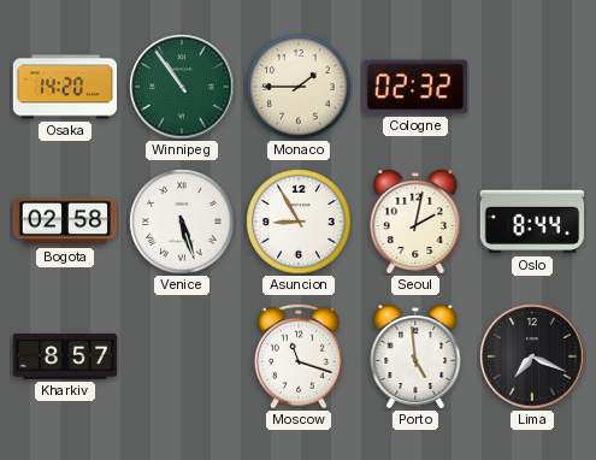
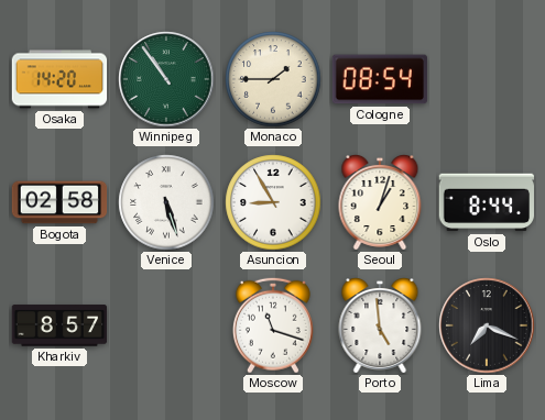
Cologne: 02:32 -> 08:54
Seoul: 2:02 -> 1:03
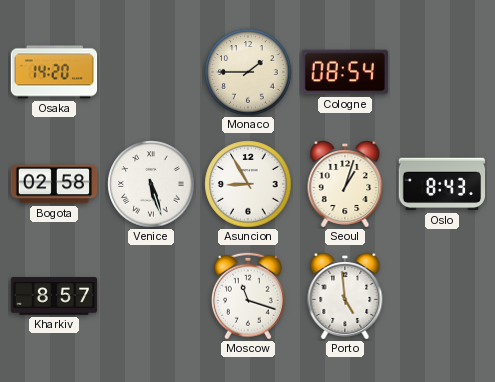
Winnipeg: 10:54 -> none
Oslo: 8:44 -> 8:43
Lima: 7:19 -> none
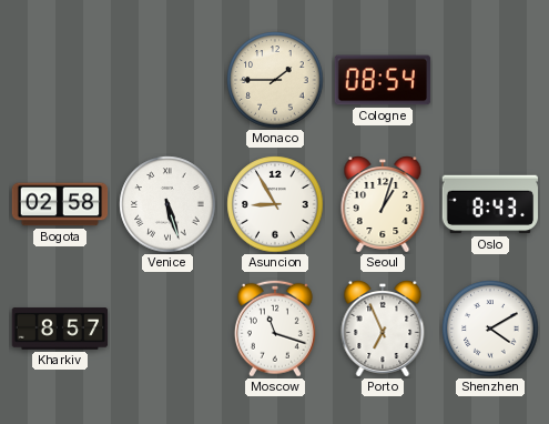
Osaka: 14:20 -> none
Porto: 4:59 -> 6:56
Shenzhen: none -> 4:10
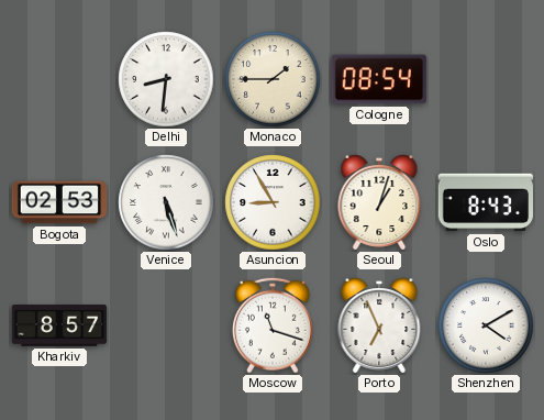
Delhi: none -> 8:31
Bogota: 02:58 -> 02:53
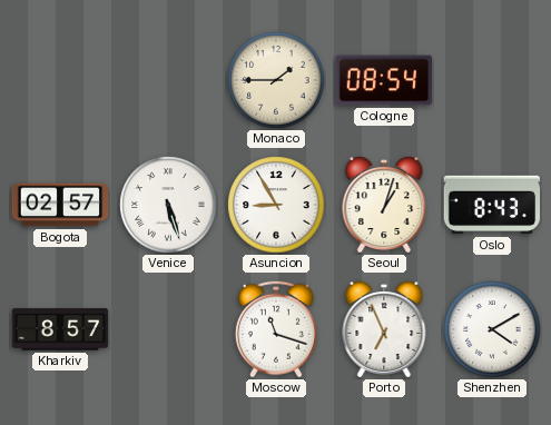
Delhi: 8:31 -> none
Bogota: 02:53 -> 02:57
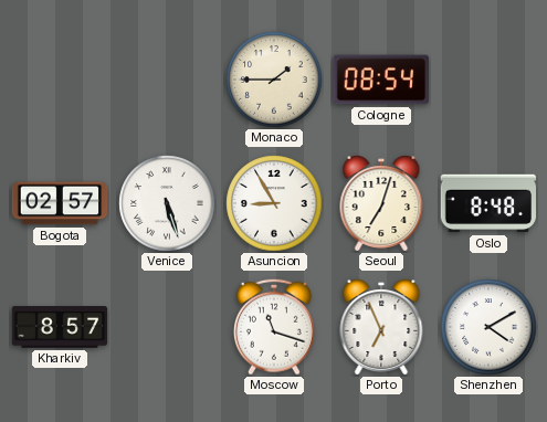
Seoul: 1:03 -> 7:03
Oslo: 8:43 -> 8:48
